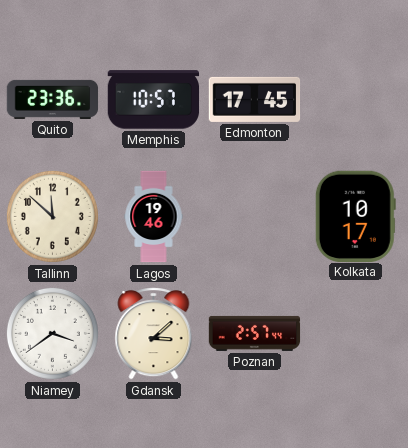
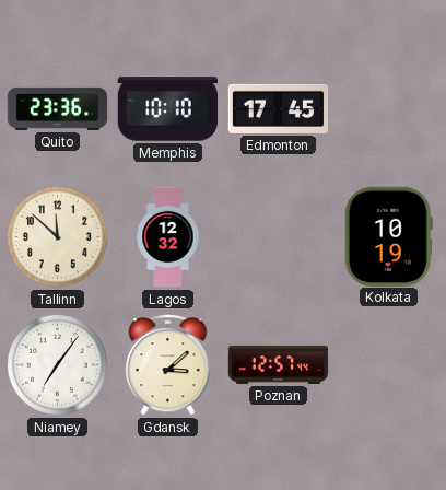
Memphis: 10:57 -> 10:10
Lagos: 19:46 -> 12:32
Kolkata: 10:17 -> 10:19
Niamey: 3:39 -> 7:06
Poznan: 2:57 -> 12:57
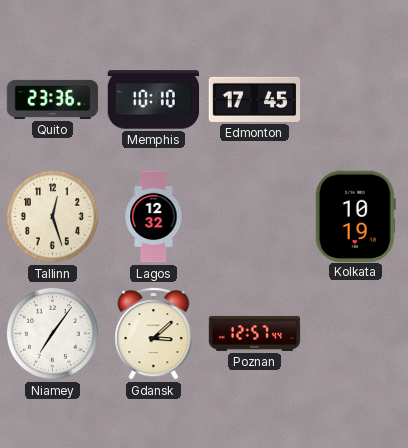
Tallinn: 11:52 -> 12:27
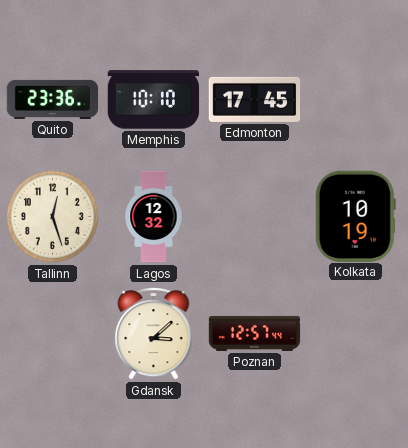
Niamey: 7:06 -> none
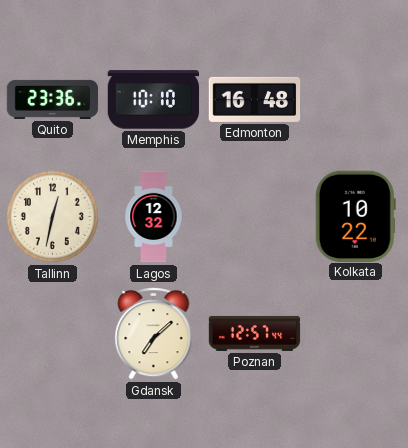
Edmonton: 17:45 -> 16:48
Tallinn: 12:27 -> 12:32
Kolkata: 10:19 -> 10:22
Gdansk: 3:08 -> 7:08
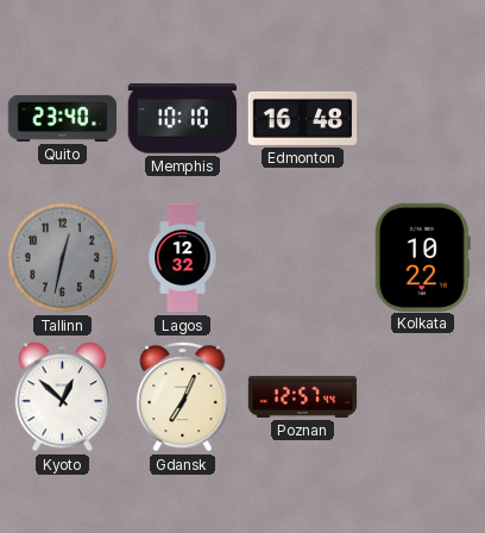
Quito: 23:36 -> 23:40
Tallinn dial: cream -> grey
Kyoto: none -> 12:52
Gdansk: 7:08 -> 7:04
